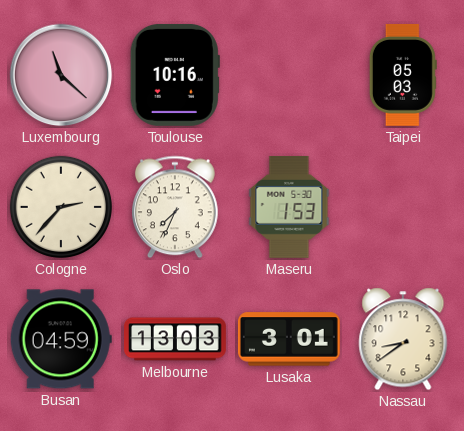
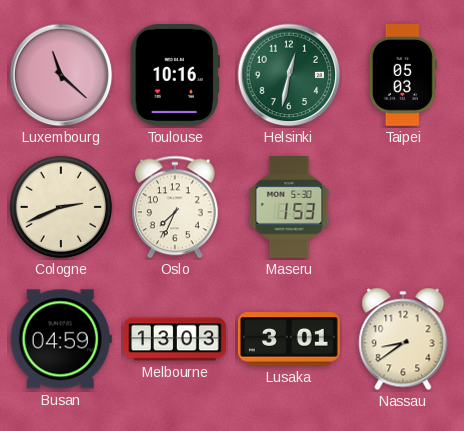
Helsinki: none -> 12:32
Cologne: 2:37 -> 2:41
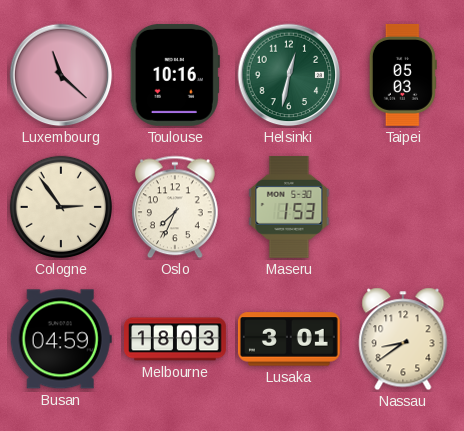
Cologne: 2:41 -> 2:54
Melbourne: 13:03 -> 18:03
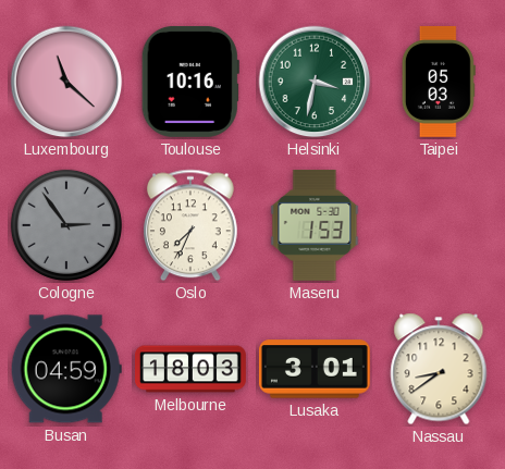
Helsinki: 12:32 -> 3:32
Cologne dial: cream -> grey
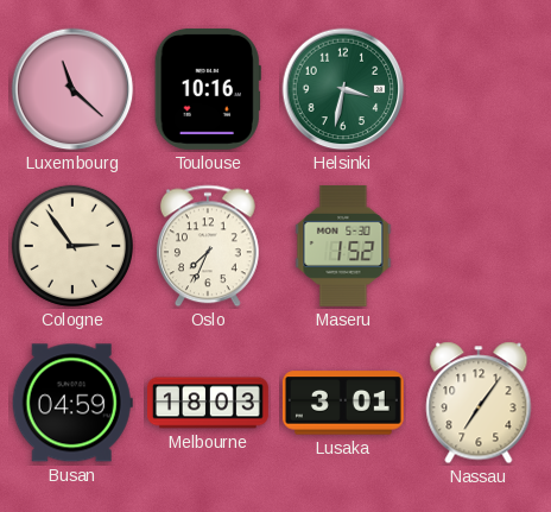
Taipei: 05:03 -> none
Cologne dial: grey -> cream
Maseru: 1:53 -> 1:52
Nassau: 8:39 -> 7:06
